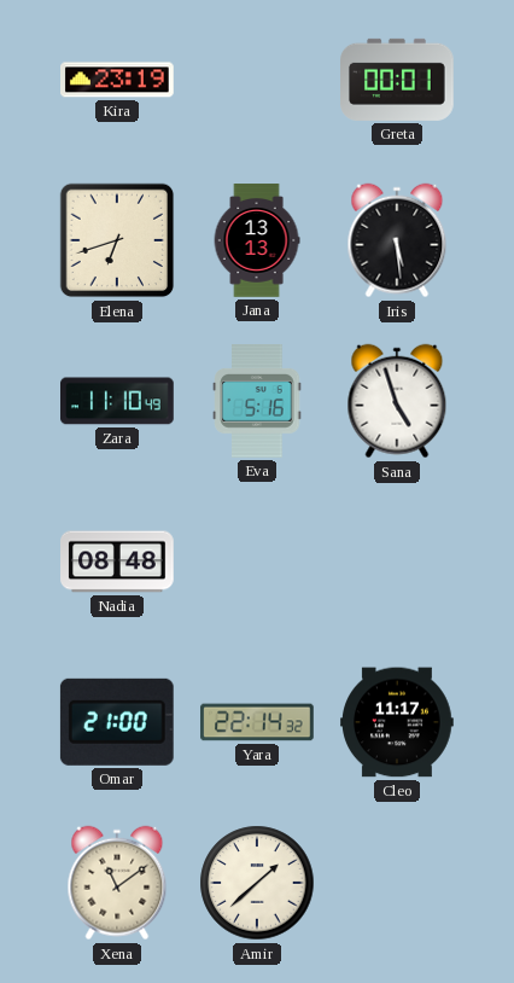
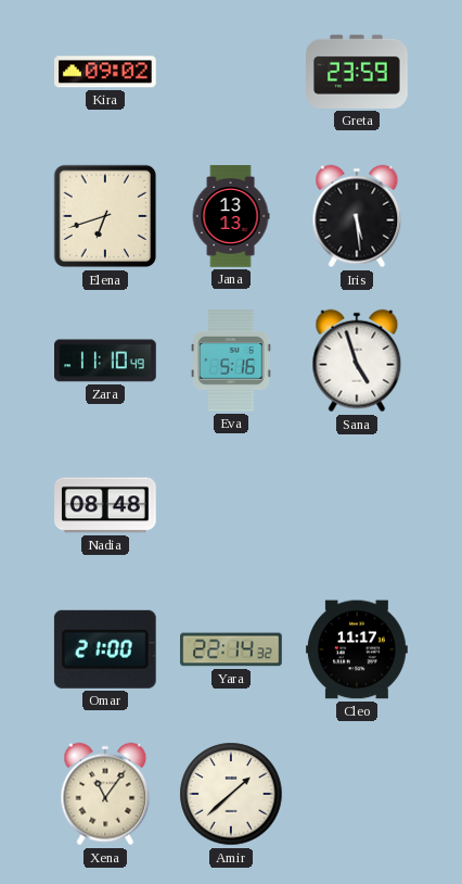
Kira: 23:19 -> 09:02
Greta: 00:01 -> 23:59
Xena: 11:09 -> 11:06
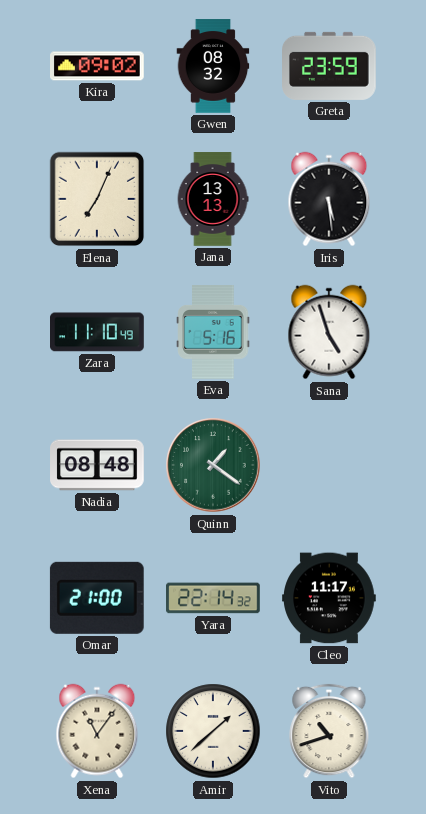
Gwen: none -> 08:32
Elena: 6:42 -> 7:04
Quinn: none -> 1:21
Vito: none -> 10:42
